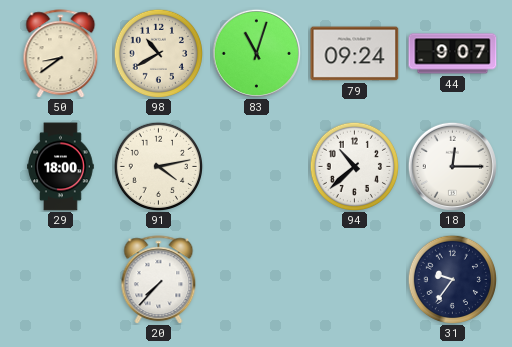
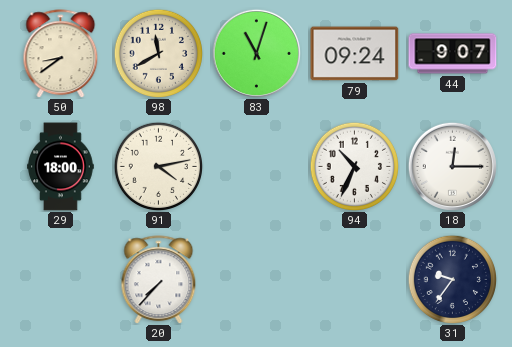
98: 10:40 -> 11:40
94: 10:38 -> 10:34
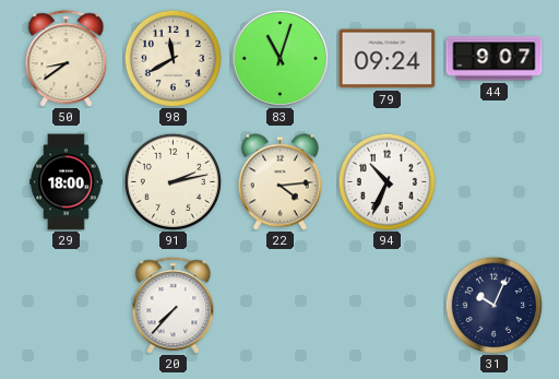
91: 4:13 -> 2:13
22: none -> 4:14
18: 12:15 -> none
31: 9:36 -> 10:04
